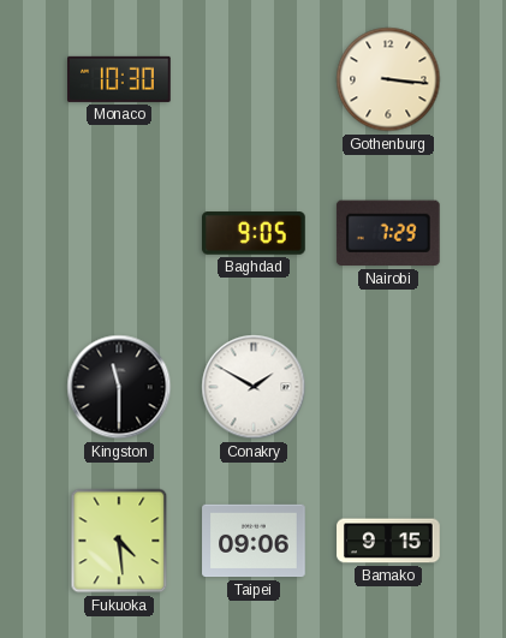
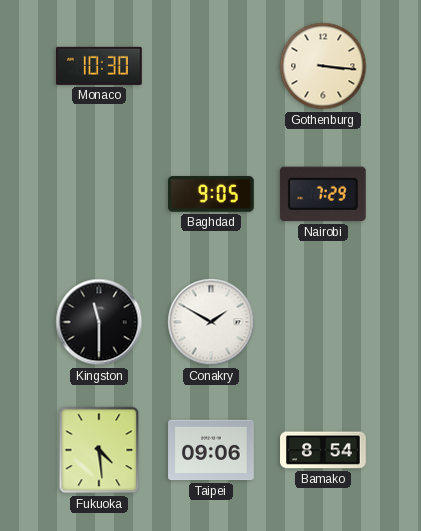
Bamako: 9:15 -> 8:54
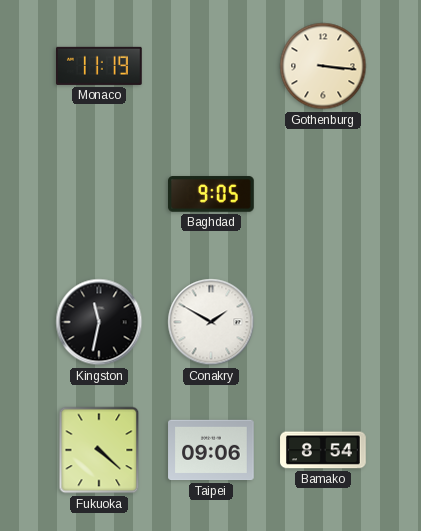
Monaco: 10:30 -> 11:19
Nairobi: 7:29 -> none
Kingston: 11:30 -> 11:32
Fukuoka: 4:29 -> 4:22
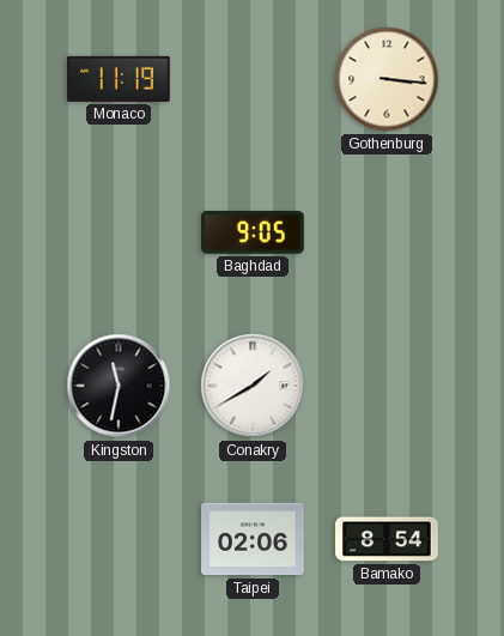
Conakry: 1:50 -> 1:40
Fukuoka: 4:22 -> none
Taipei: 09:06 -> 02:06
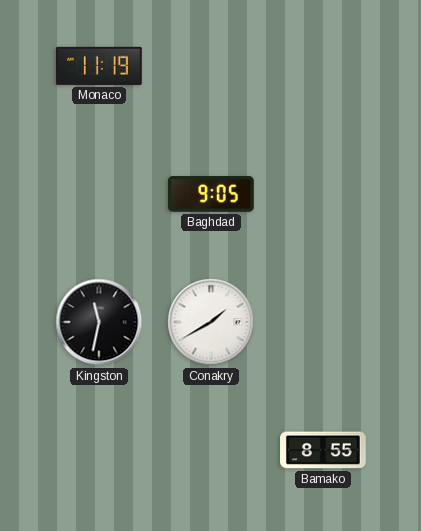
Gothenburg: 3:16 -> none
Taipei: 02:06 -> none
Bamako: 8:54 -> 8:55
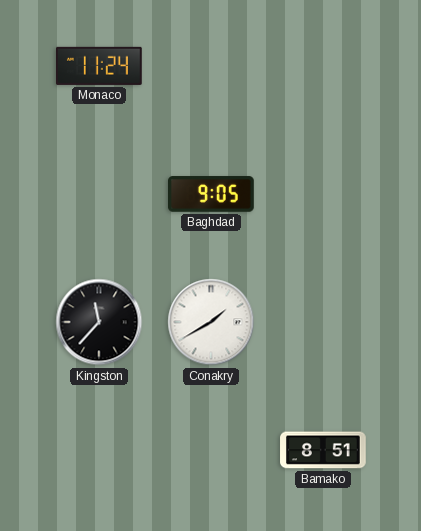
Monaco: 11:19 -> 11:24
Kingston: 11:32 -> 11:37
Bamako: 8:55 -> 8:51
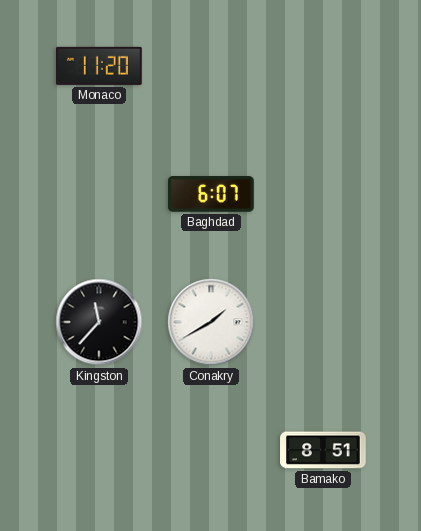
Monaco: 11:24 -> 11:20
Baghdad: 9:05 -> 6:07
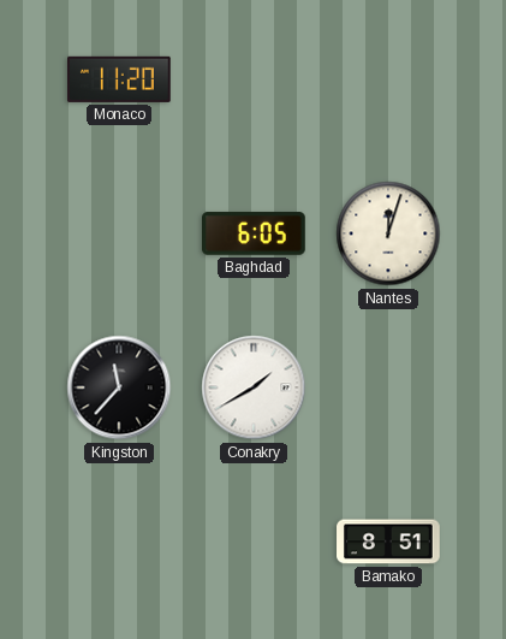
Baghdad: 6:07 -> 6:05
Nantes: none -> 12:03
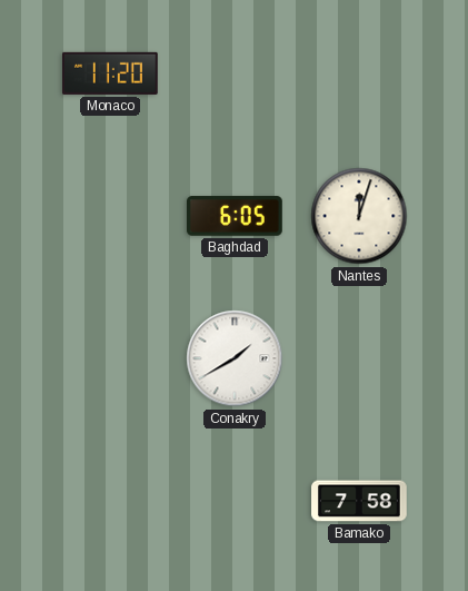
Kingston: 11:37 -> none
Bamako: 8:51 -> 7:58
